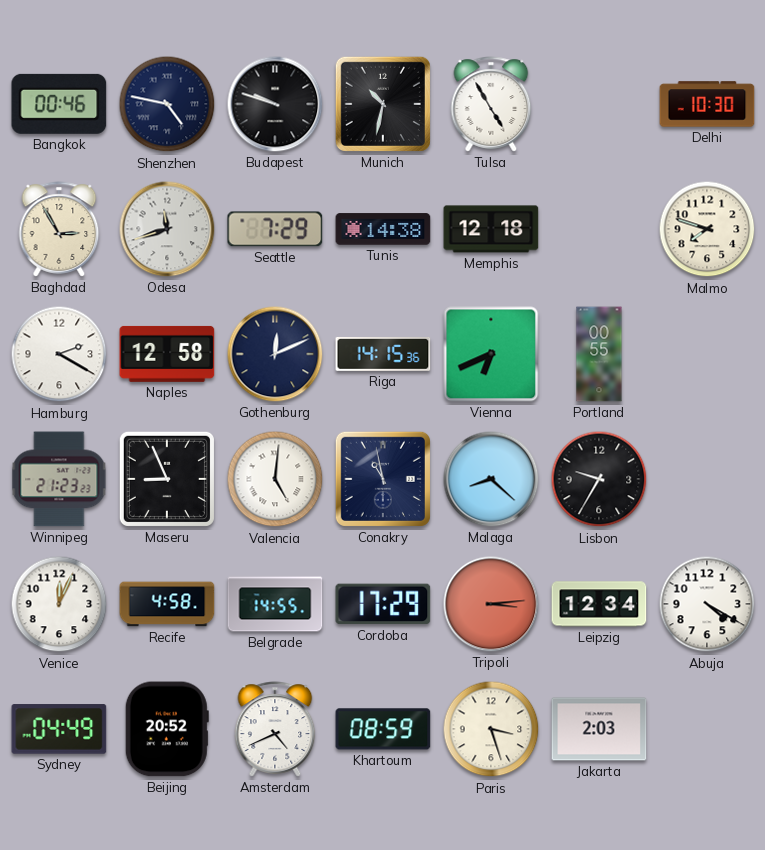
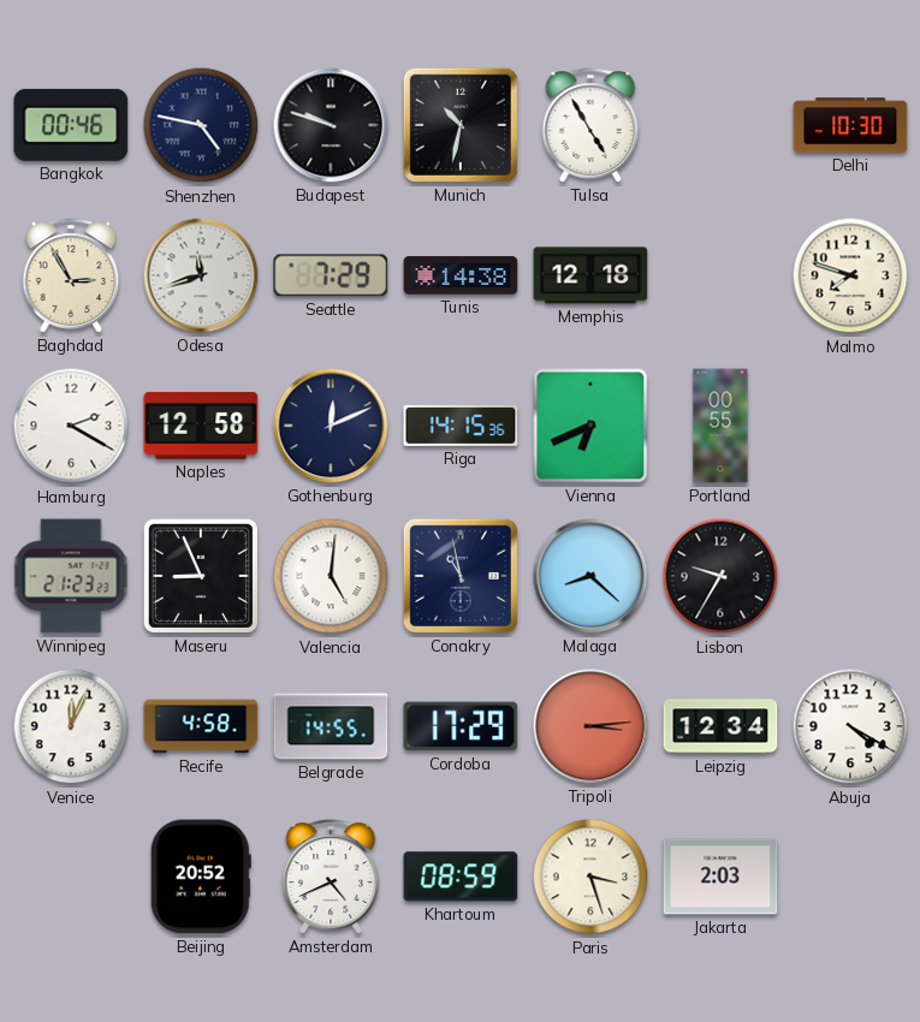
Sydney: 04:49 -> none
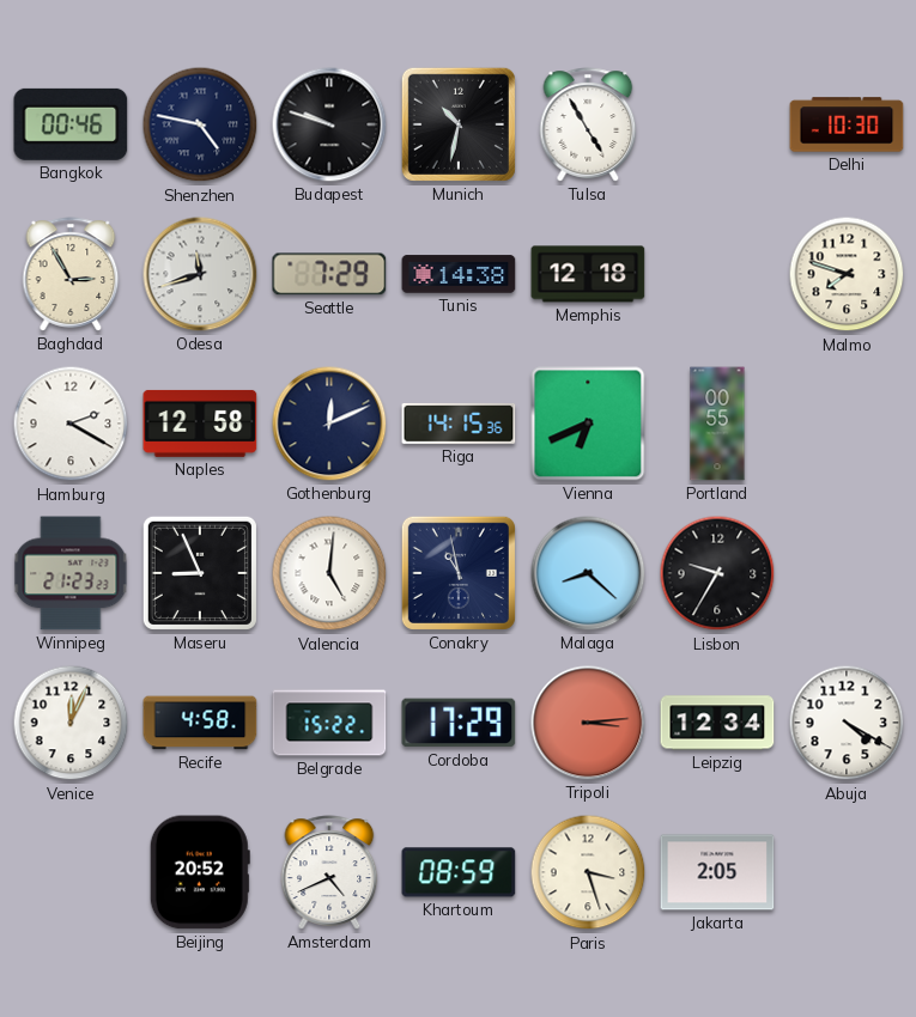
Belgrade: 14:55 -> 15:22
Jakarta: 2:03 -> 2:05
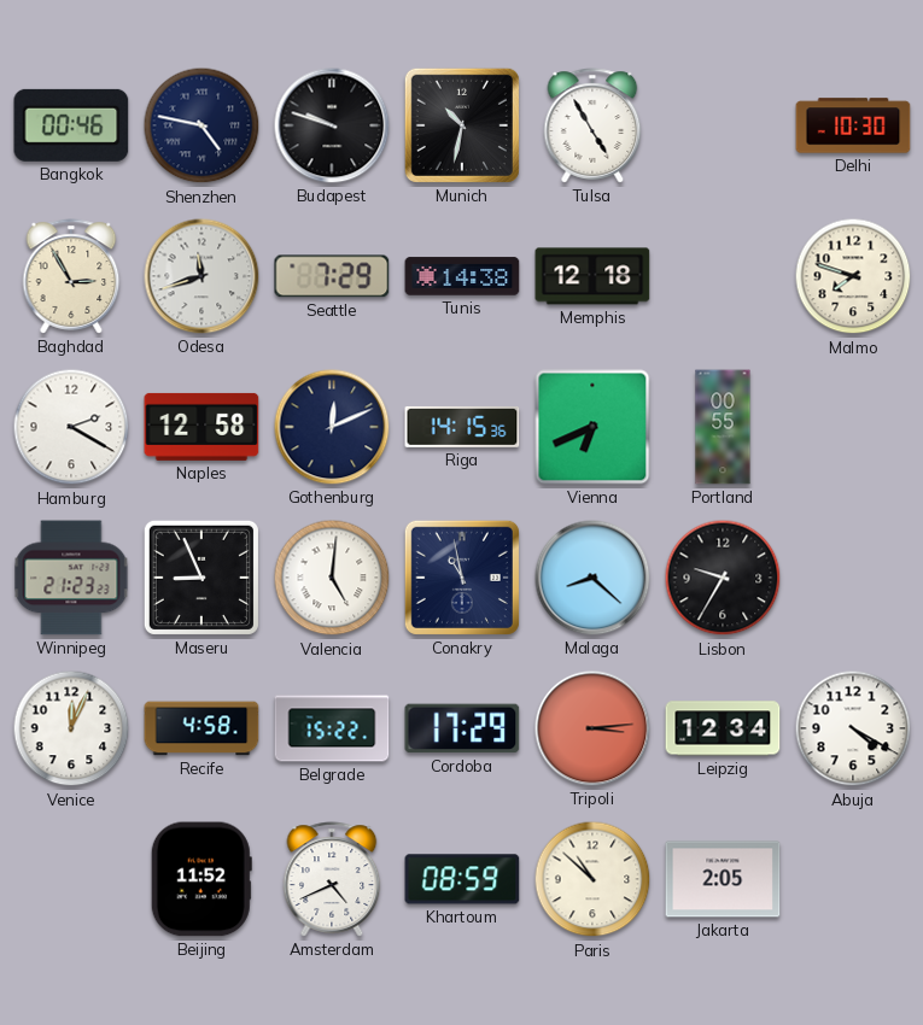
Beijing: 20:52 -> 11:52
Paris: 3:27 -> 10:52
